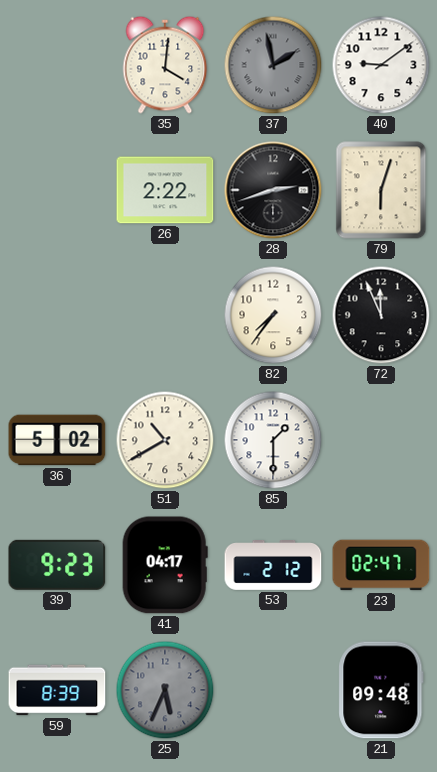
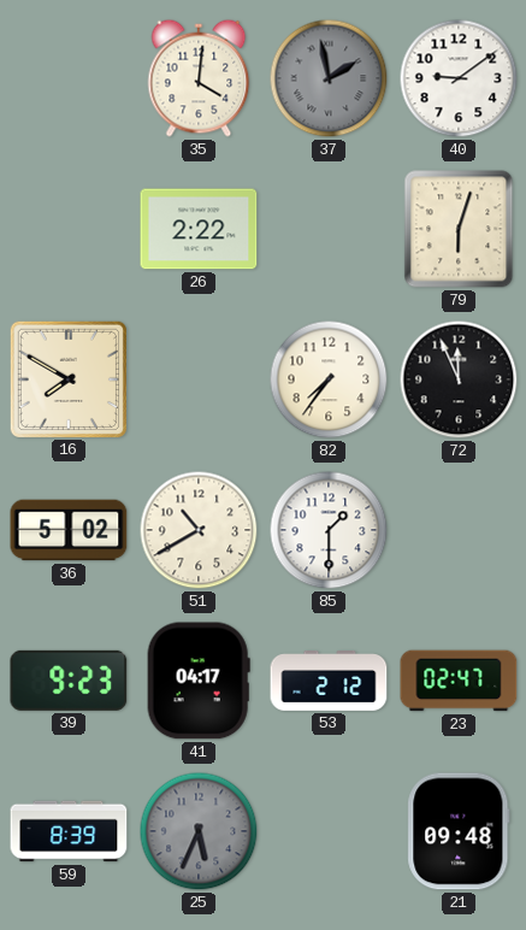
28: 2:42 -> none
16: none -> 7:50
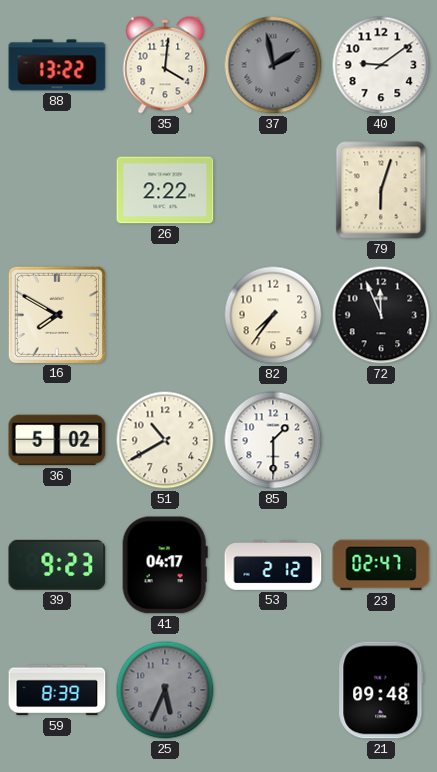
88: none -> 13:22
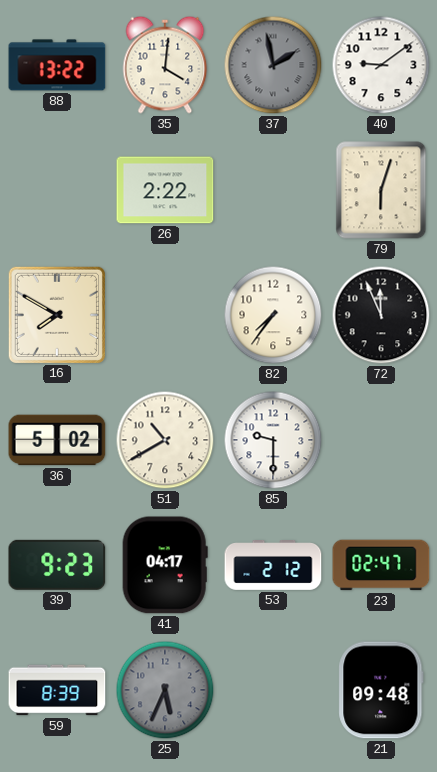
85: 1:30 -> 9:30
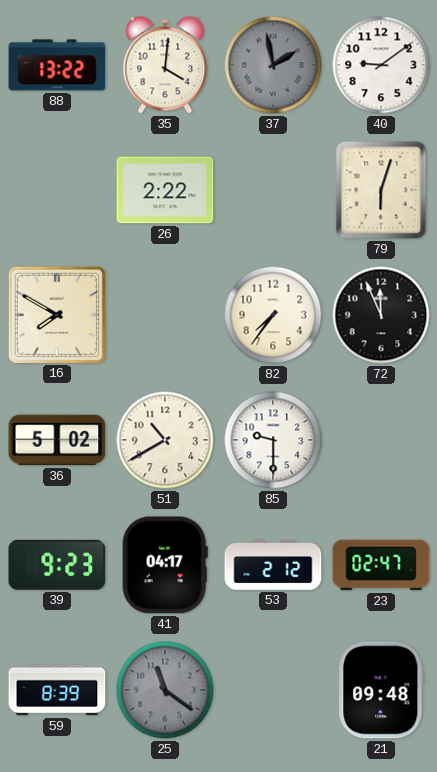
25: 5:34 -> 11:21
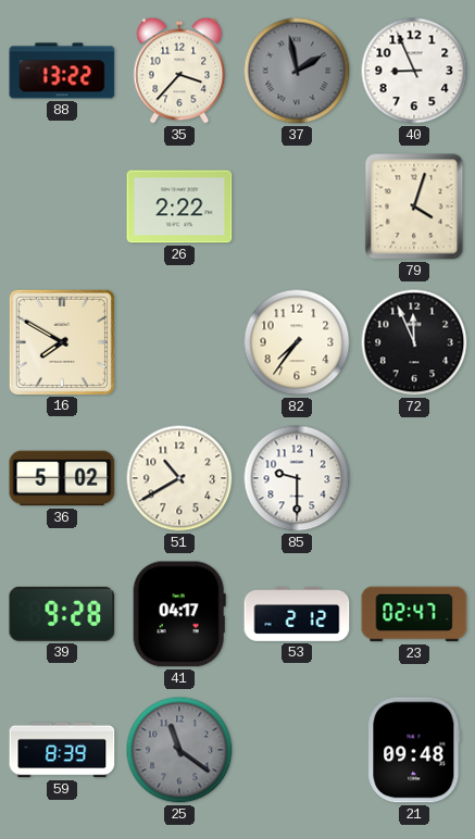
35: 4:01 -> 3:37
40: 9:09 -> 8:56
79: 6:03 -> 4:03
39: 9:23 -> 9:28
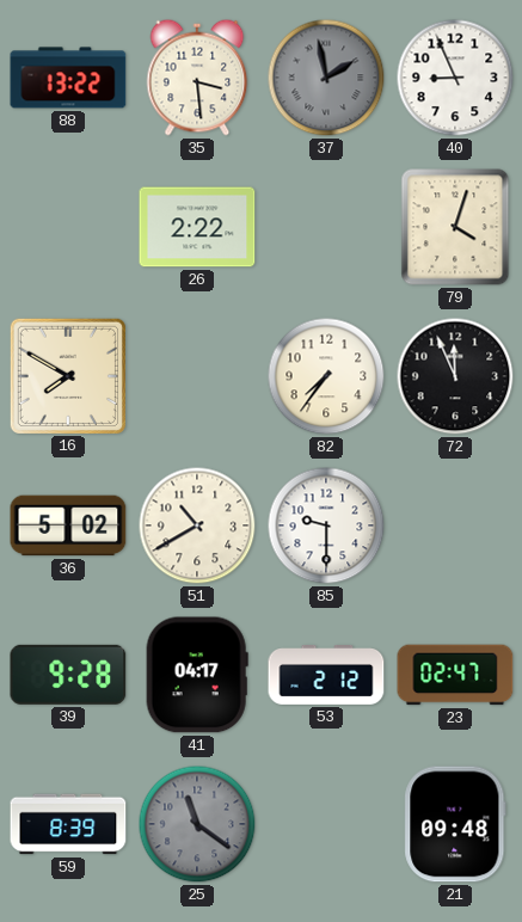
35: 3:37 -> 3:29
